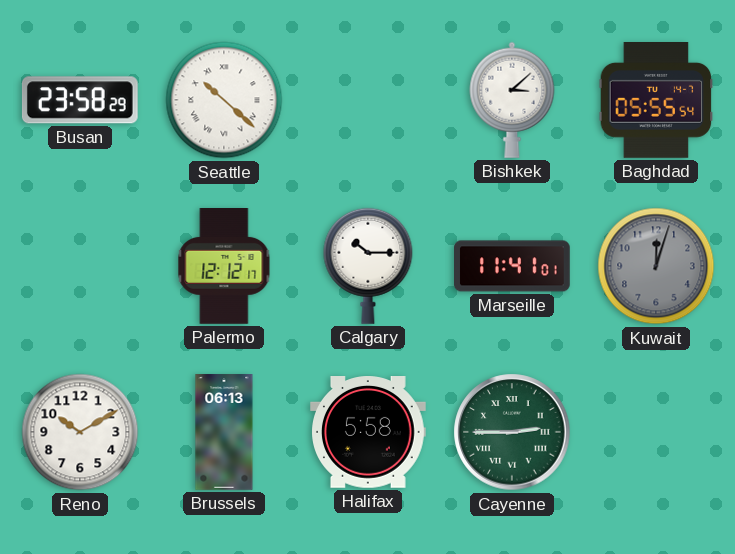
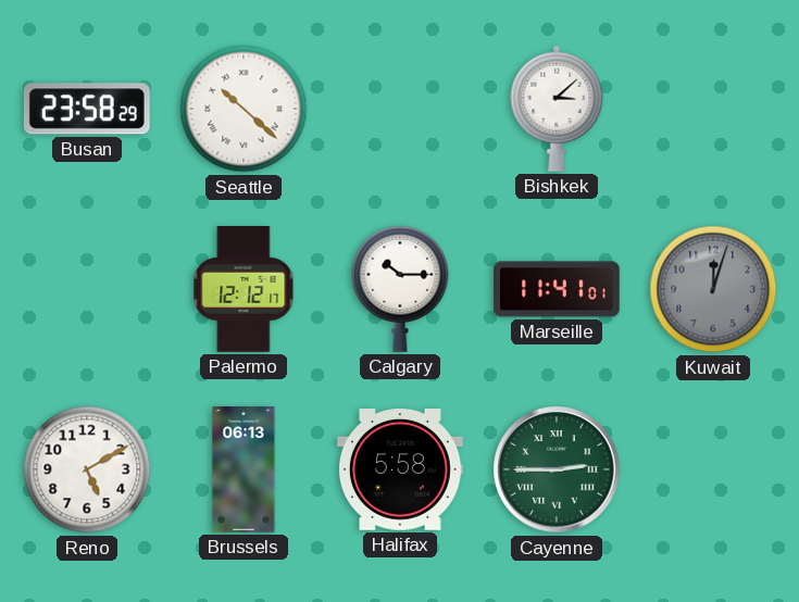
Baghdad: 05:55 -> none
Reno: 10:10 -> 5:10
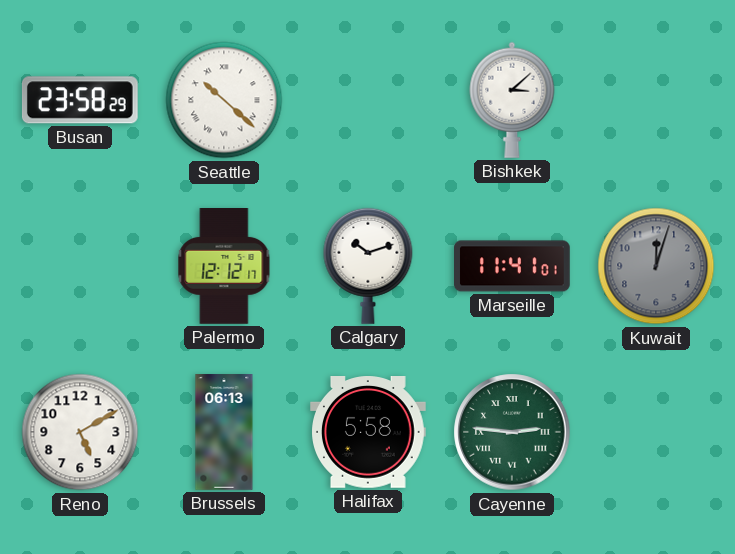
Calgary: 10:15 -> 10:12
Cayenne: 2:45 -> 2:46
